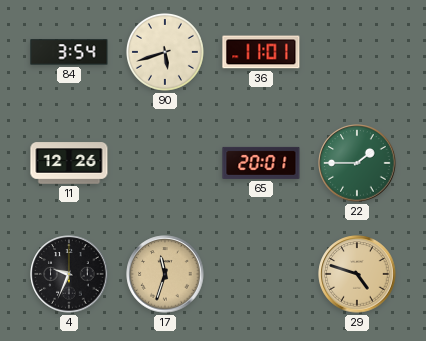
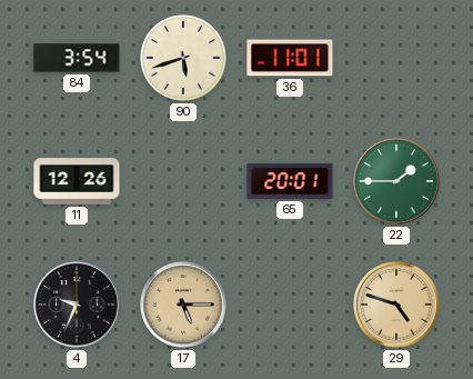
17: 11:33 -> 5:15
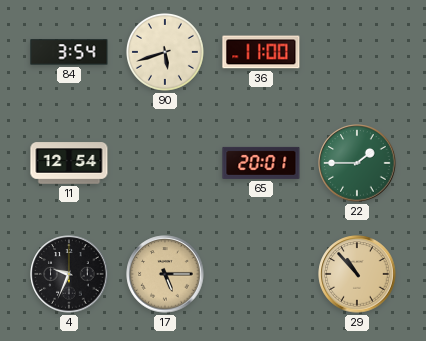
36: 11:01 -> 11:00
11: 12:26 -> 12:54
29: 4:48 -> 10:53
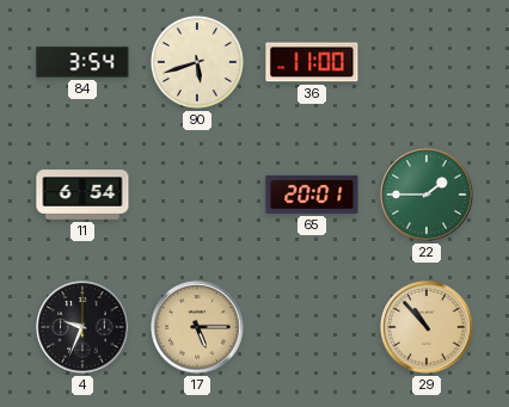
11: 12:54 -> 6:54
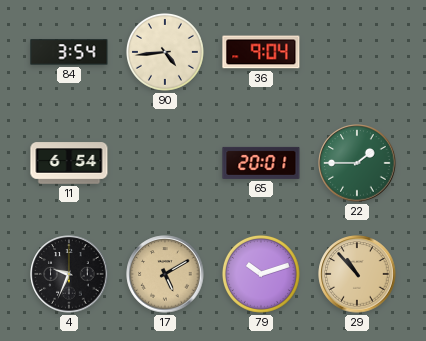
90: 5:42 -> 4:44
36: 11:00 -> 9:04
17: 5:15 -> 5:10
79: none -> 10:12
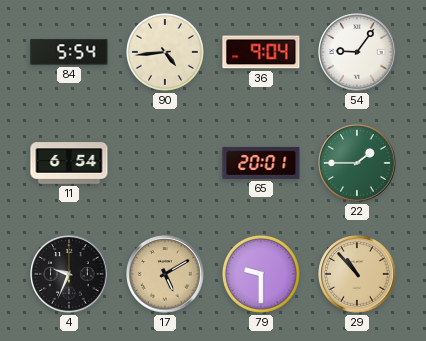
84: 3:54 -> 5:54
54: none -> 9:06
79: 10:12 -> 9:30
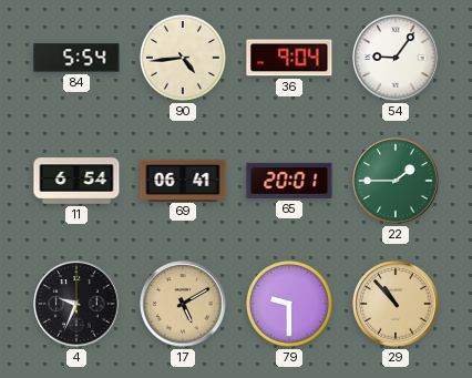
69: none -> 06:41
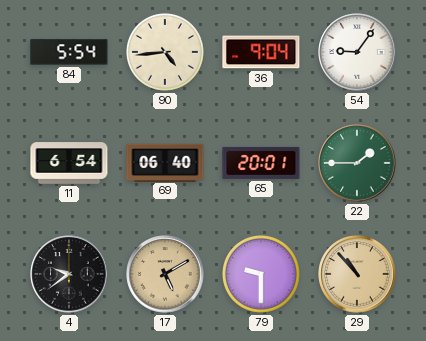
69: 06:41 -> 06:40
4: 9:34 -> 9:39
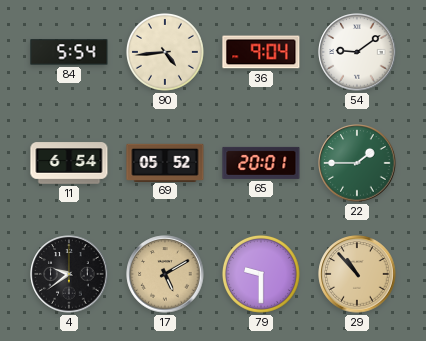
54: 9:06 -> 9:09
69: 06:40 -> 05:52
